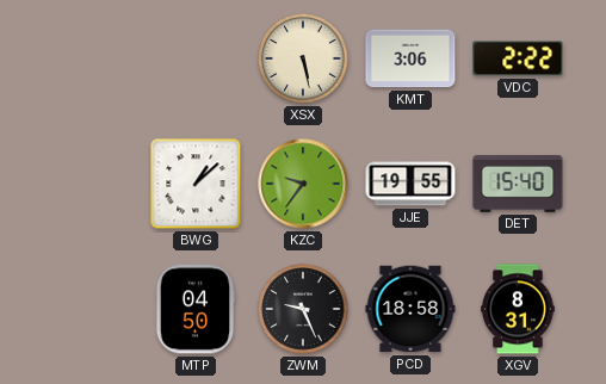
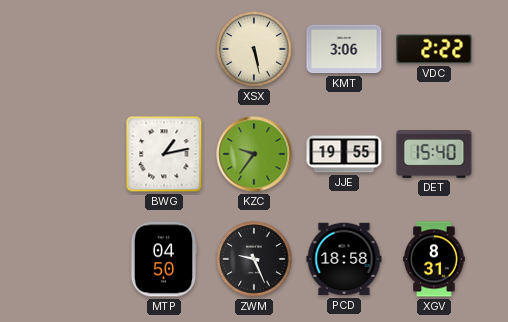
BWG: 1:08 -> 1:13
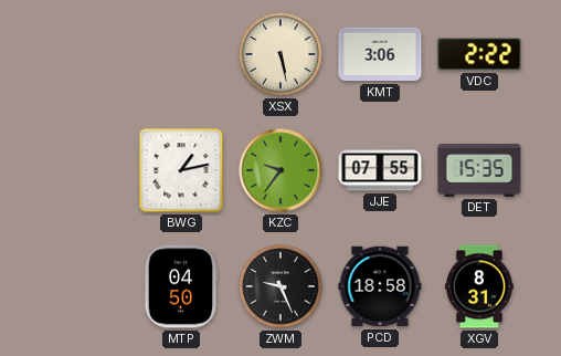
JJE: 19:55 -> 07:55
DET: 15:40 -> 15:35
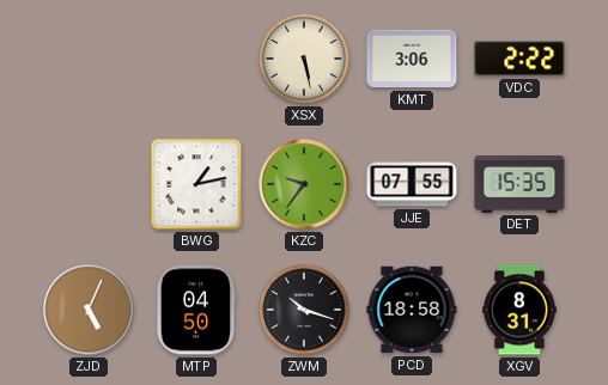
ZJD: none -> 5:04
ZWM: 9:26 -> 10:18
